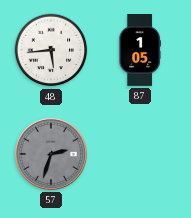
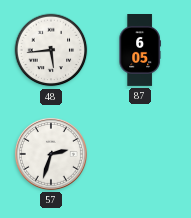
87: 1:05 -> 6:05
57 dial: grey -> white
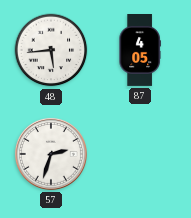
87: 6:05 -> 4:05
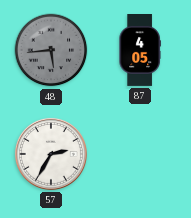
48 dial: white -> grey
57: 2:33 -> 2:35
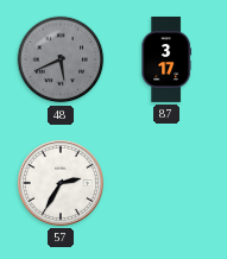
48: 5:44 -> 5:41
87: 4:05 -> 3:17
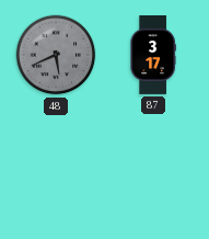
57: 2:35 -> none
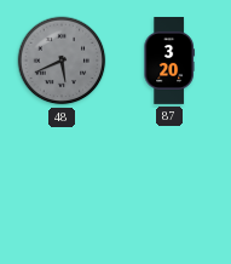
87: 3:17 -> 3:20
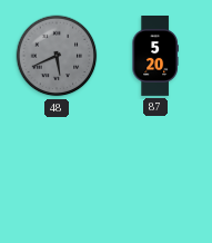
87: 3:20 -> 5:20
